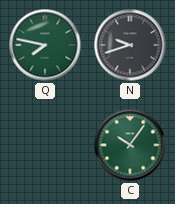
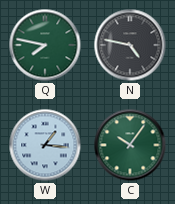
N: 9:42 -> 4:47
W: none -> 1:16
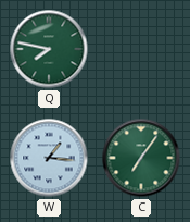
N: 4:47 -> none
C: 10:06 -> 7:06
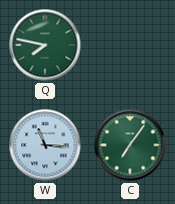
W: 1:16 -> 11:16
